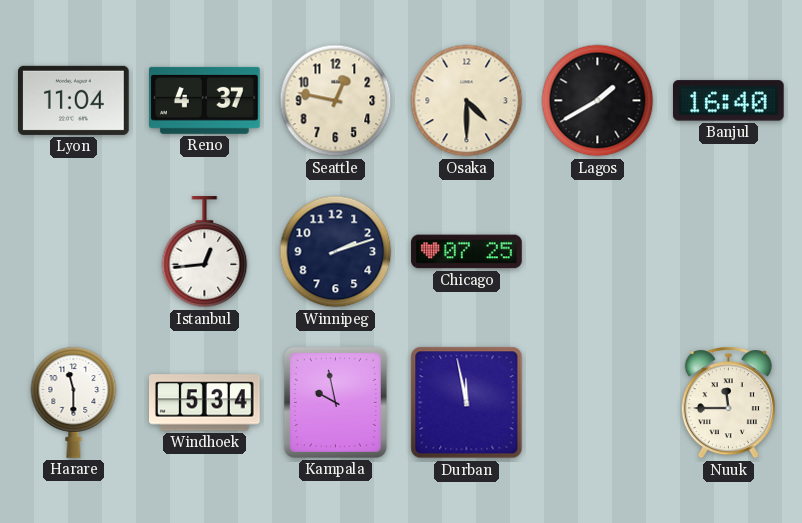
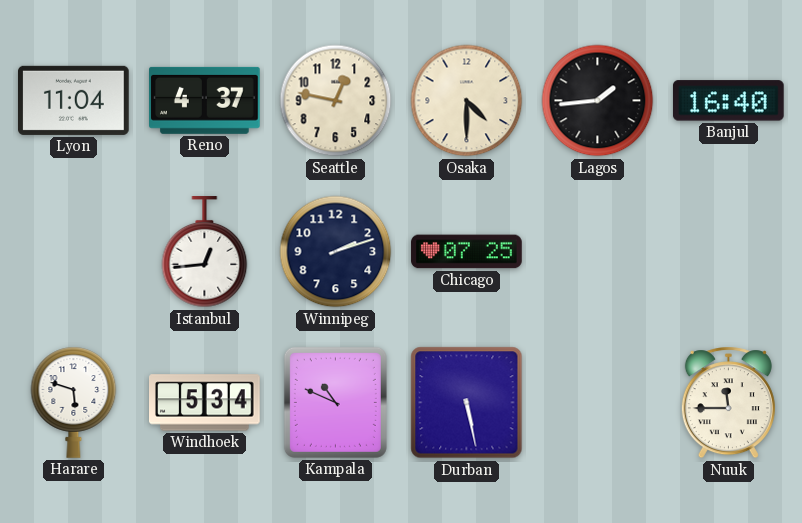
Lagos: 1:40 -> 1:44
Harare: 11:30 -> 5:48
Kampala: 9:58 -> 10:49
Durban: 11:58 -> 5:28
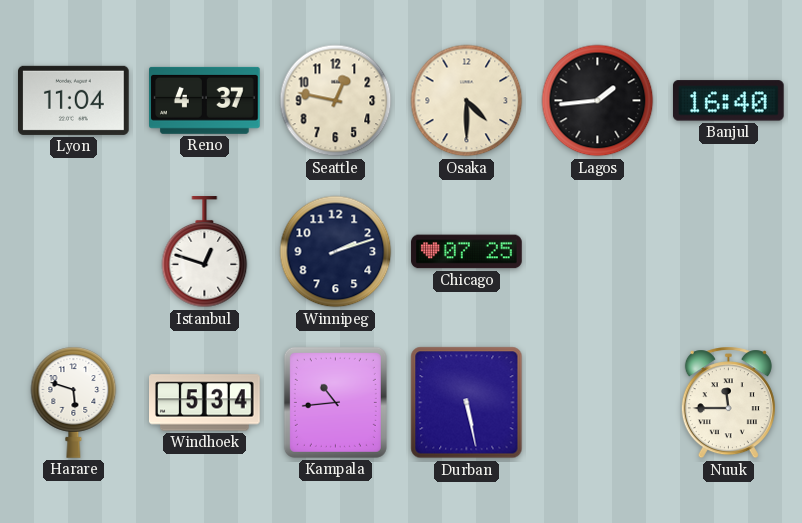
Istanbul: 12:44 -> 12:48
Kampala: 10:49 -> 10:44
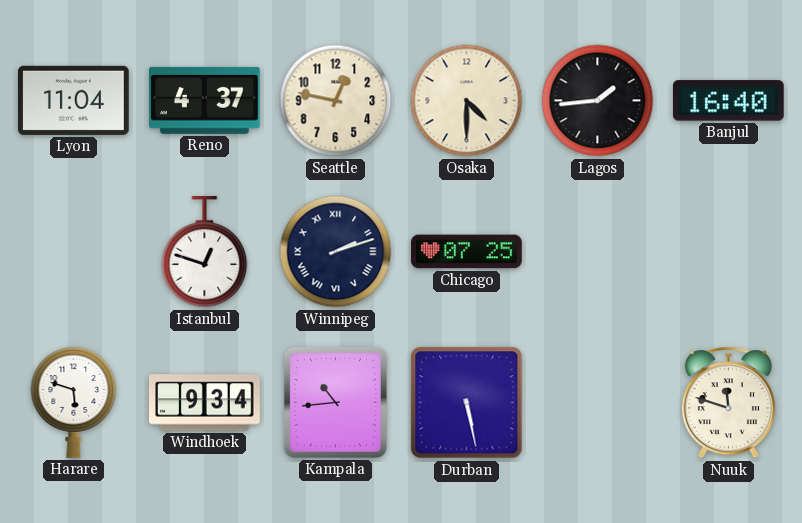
Winnipeg numerals: Arabic -> Roman
Windhoek: 5:34 -> 9:34
Nuuk: 11:45 -> 11:48
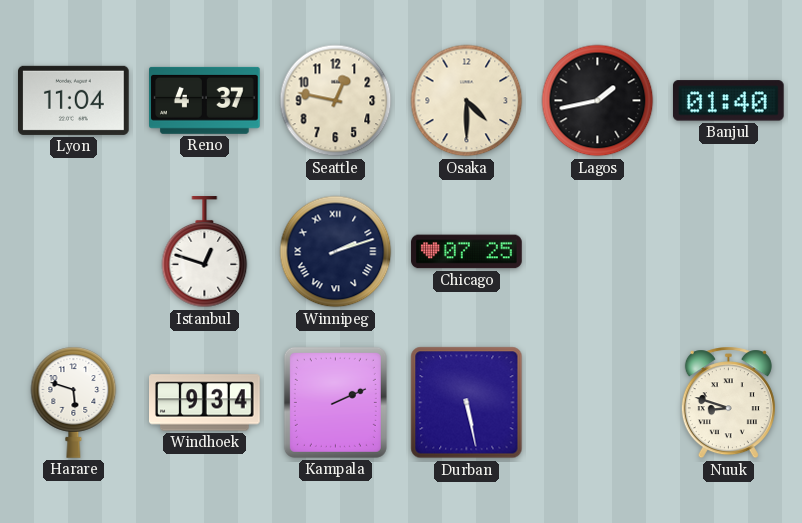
Lagos: 1:44 -> 1:43
Banjul: 16:40 -> 01:40
Kampala: 10:44 -> 2:11
Nuuk: 11:48 -> 8:48
